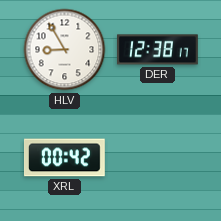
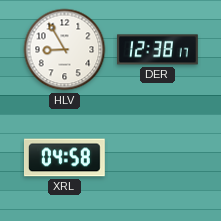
XRL: 00:42 -> 04:58
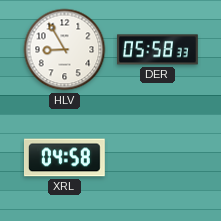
DER: 12:38 -> 05:58
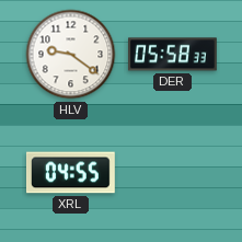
HLV: 8:55 -> 9:21
XRL: 04:58 -> 04:55
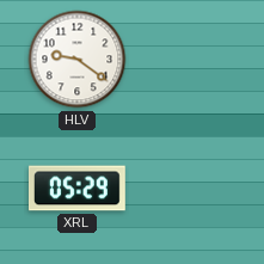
DER: 05:58 -> none
XRL: 04:55 -> 05:29
